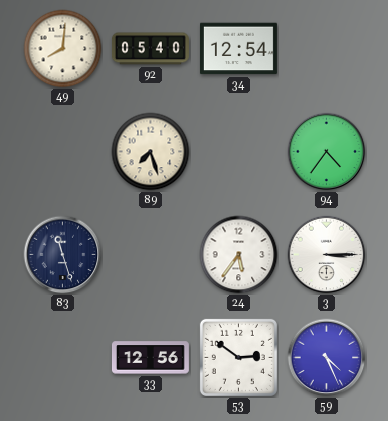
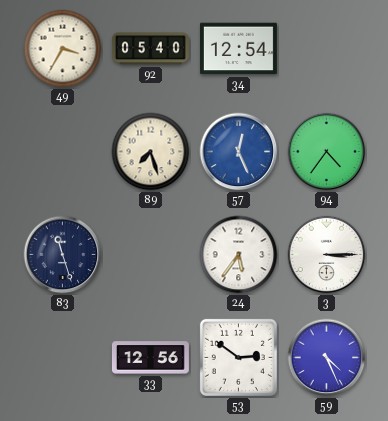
49: 8:01 -> 3:35
57: none -> 12:26
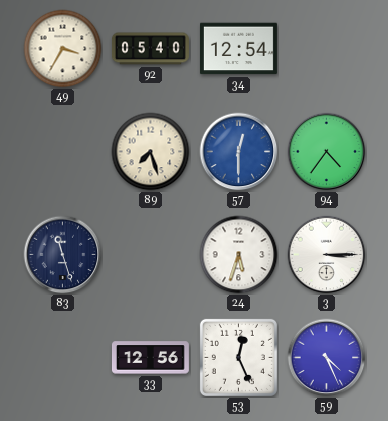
57: 12:26 -> 12:30
24: 5:36 -> 5:33
53: 2:51 -> 12:26
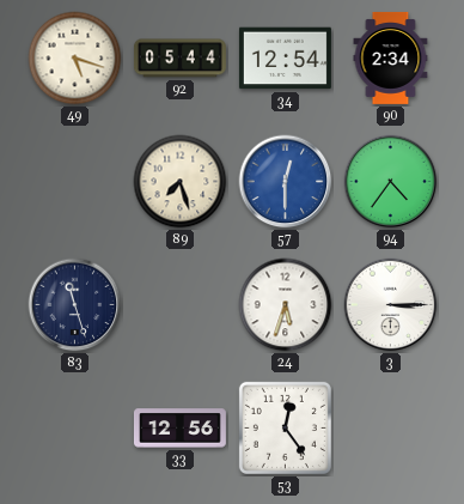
49: 3:35 -> 5:18
92: 05:40 -> 05:44
90: none -> 2:34
53: 12:26 -> 12:24
59: 4:26 -> none
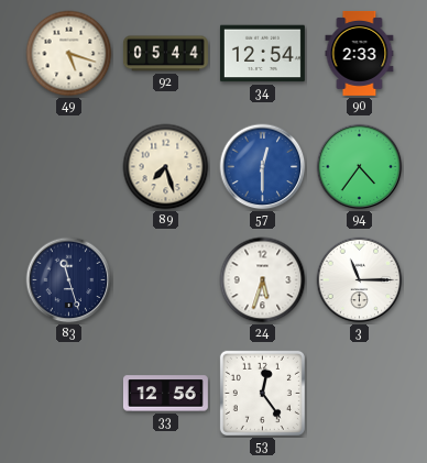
90: 2:34 -> 2:33
3: 3:15 -> 11:15
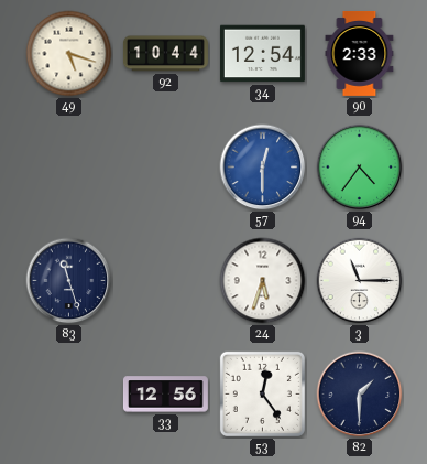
92: 05:44 -> 10:44
89: 7:27 -> none
82: none -> 1:30
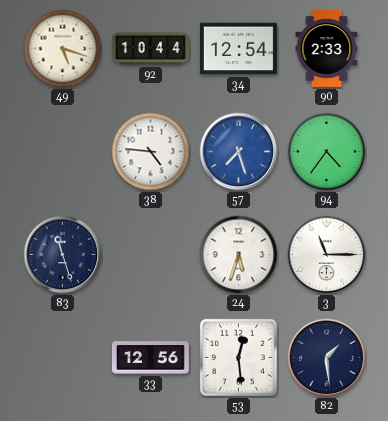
38: none -> 4:46
57: 12:30 -> 7:27
53: 12:24 -> 12:29
82: 1:30 -> 1:29
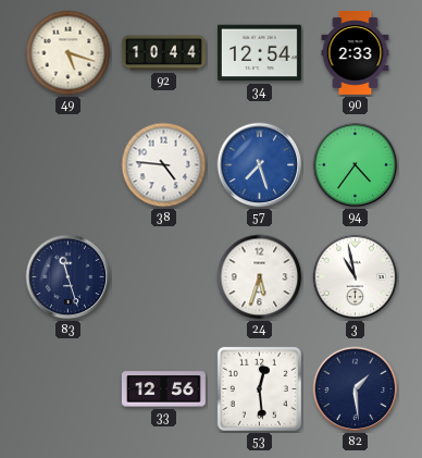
3: 11:15 -> 10:58
